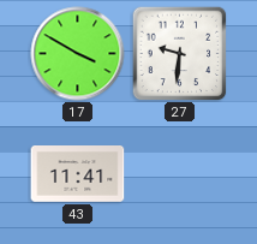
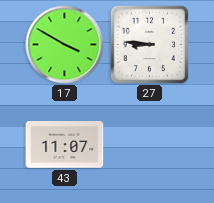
27: 9:31 -> 8:46
43: 11:41 -> 11:07
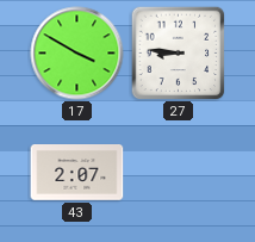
43: 11:07 -> 2:07
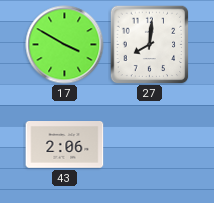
27: 8:46 -> 8:01
43: 2:07 -> 2:06
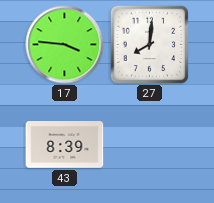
17: 3:50 -> 3:46
43: 2:06 -> 8:39
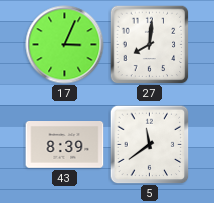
17: 3:46 -> 3:04
5: none -> 11:39
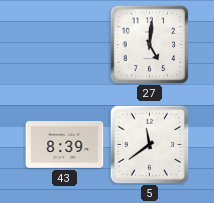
17: 3:04 -> none
27: 8:01 -> 5:01
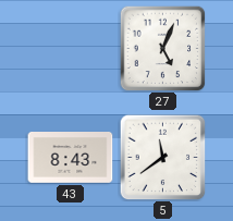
27: 5:01 -> 5:04
43: 8:39 -> 8:43
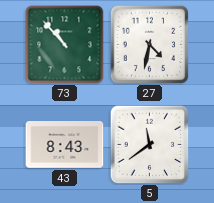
73: none -> 10:53
27: 5:04 -> 4:32
